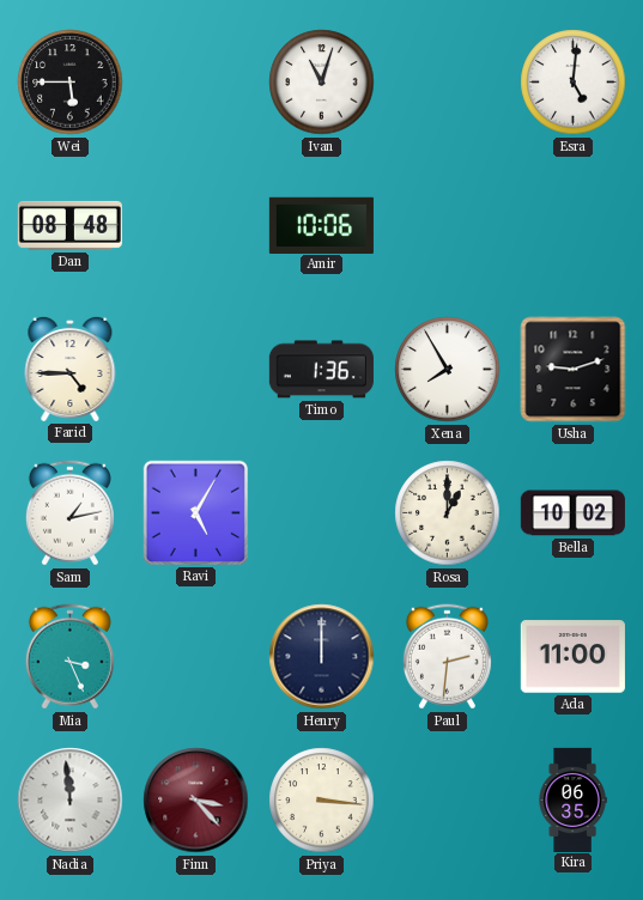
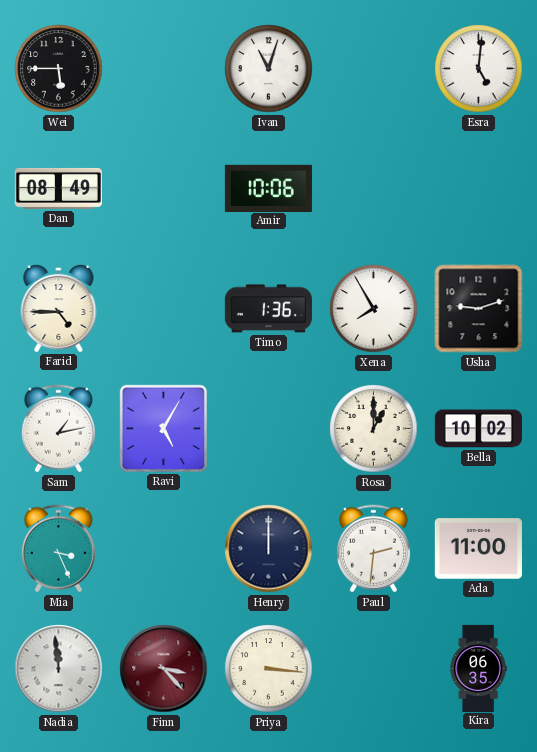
Dan: 08:48 -> 08:49
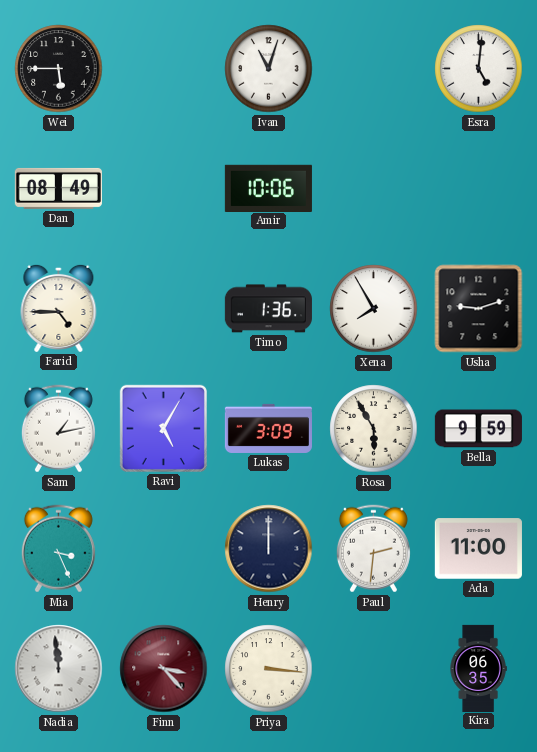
Lukas: none -> 3:09
Rosa: 1:00 -> 5:55
Bella: 10:02 -> 9:59
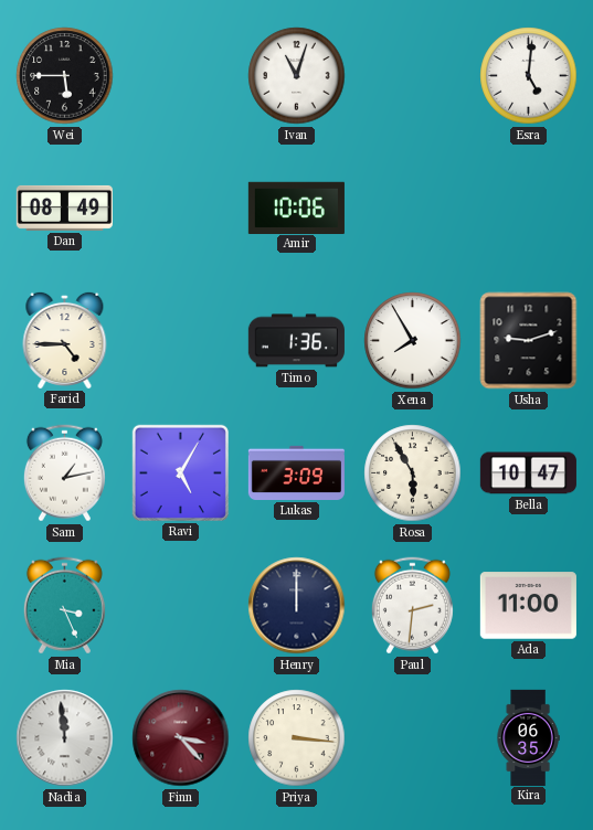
Bella: 9:59 -> 10:47
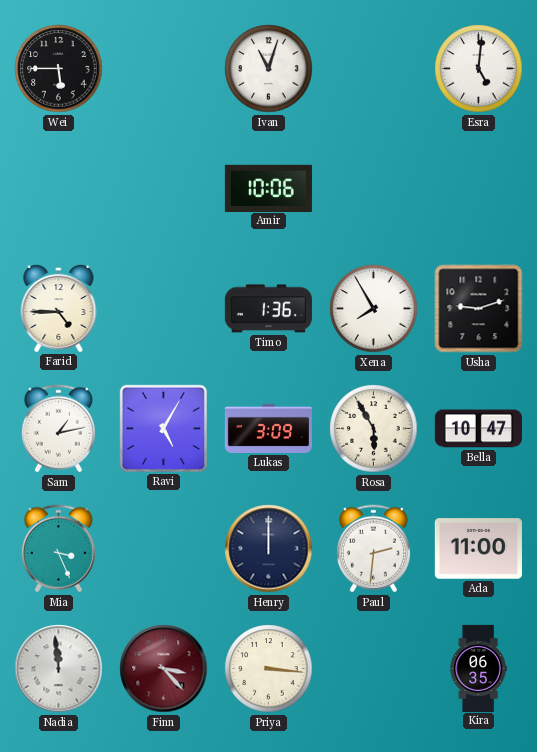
Dan: 08:49 -> none
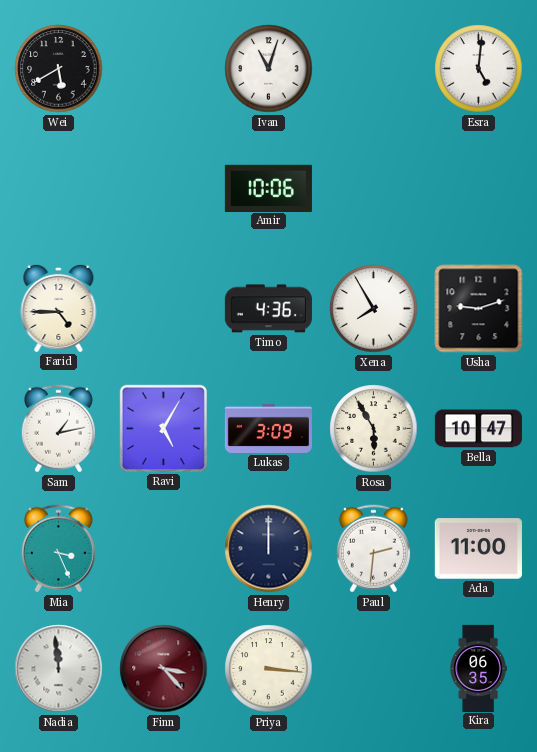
Wei: 5:45 -> 5:40
Timo: 1:36 -> 4:36
